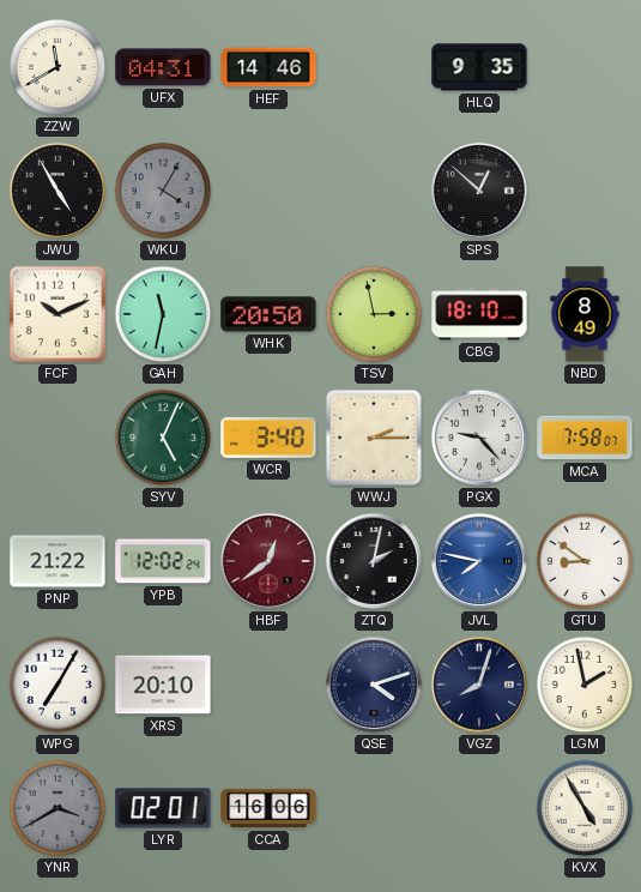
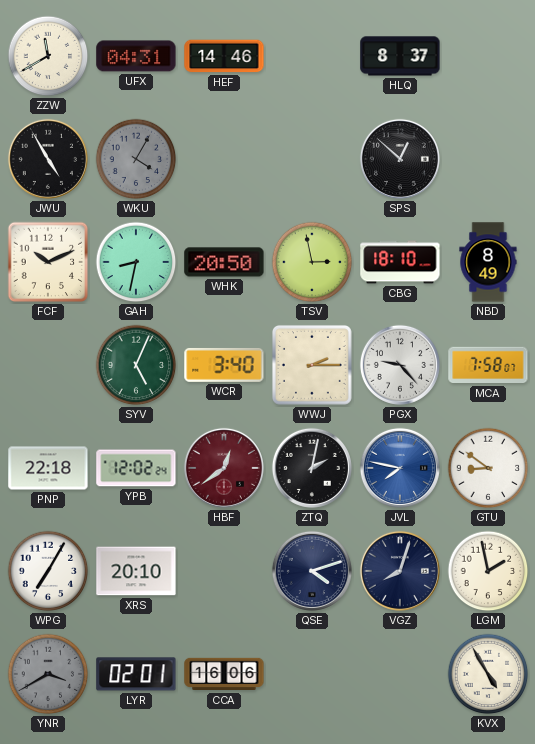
HLQ: 9:35 -> 8:37
GAH: 11:32 -> 8:32
PNP: 21:22 -> 22:18
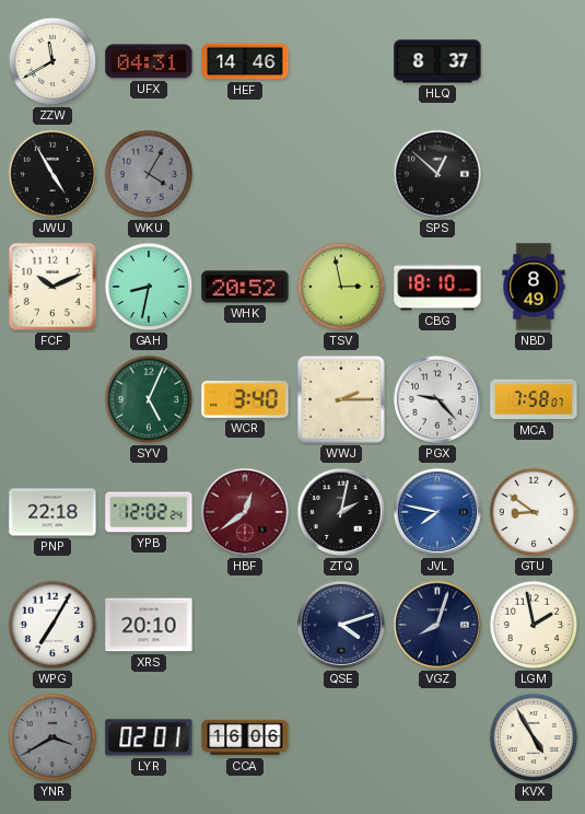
WHK: 20:50 -> 20:52
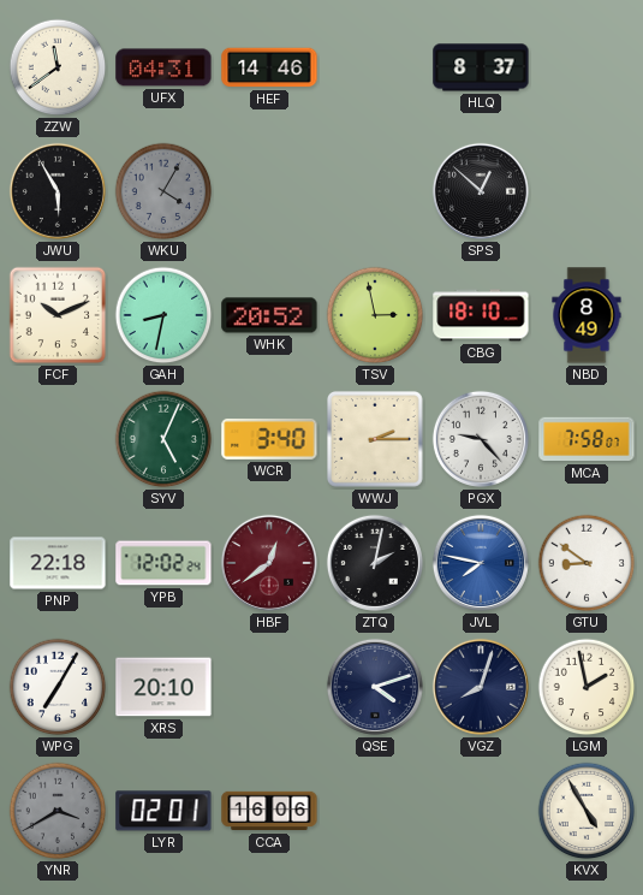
ZZW: 11:40 -> 11:39
JWU: 4:55 -> 5:55
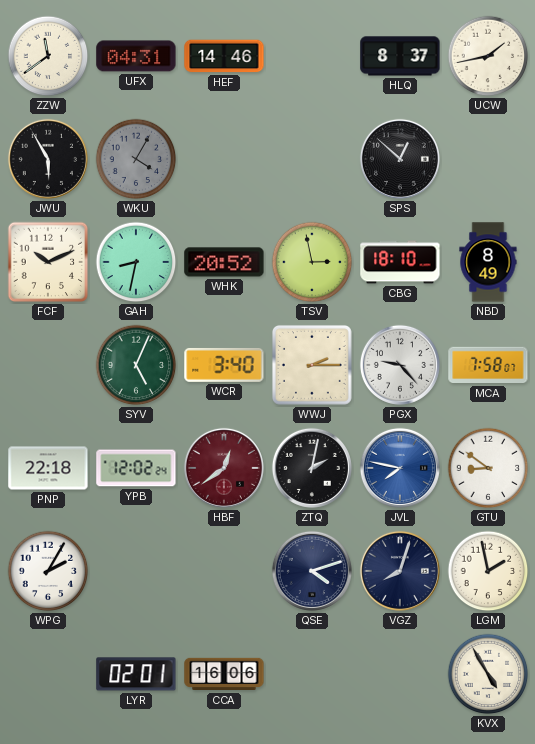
UCW: none -> 1:43
WPG: 7:05 -> 2:05
XRS: 20:10 -> none
YNR: 3:40 -> none
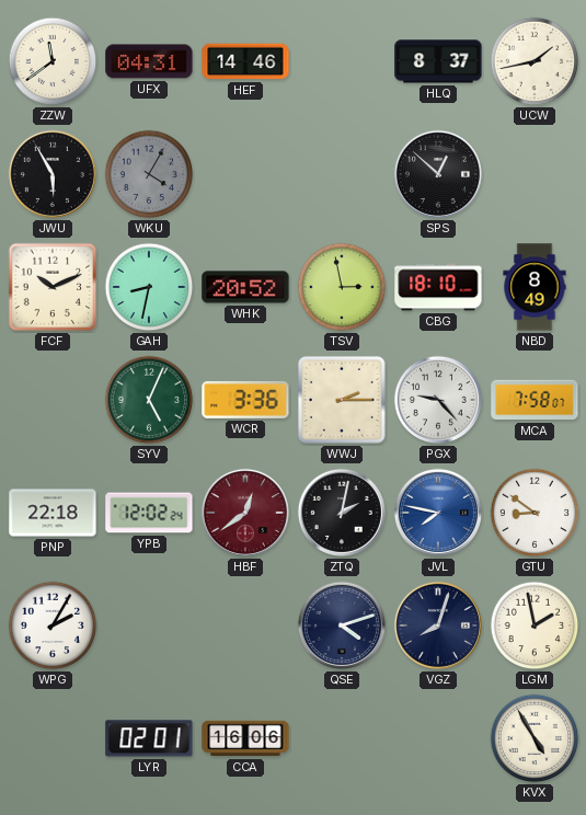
WCR: 3:40 -> 3:36
